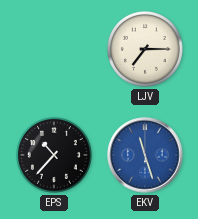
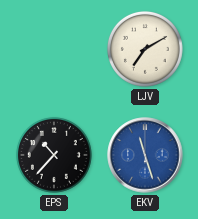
LJV: 7:15 -> 7:10
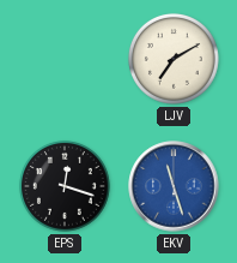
EPS: 10:37 -> 12:18
